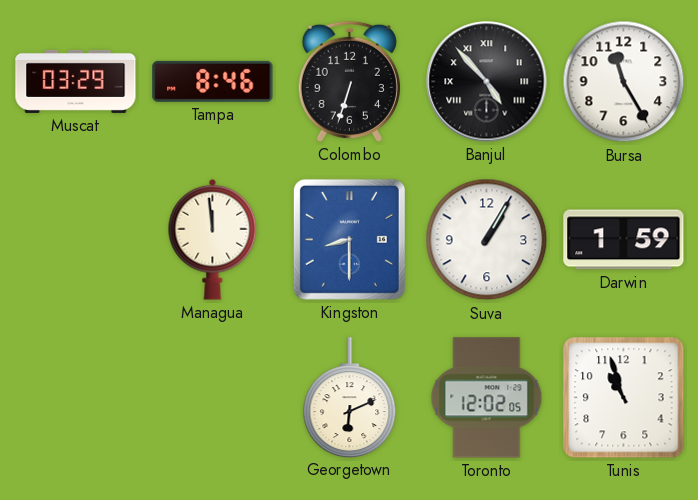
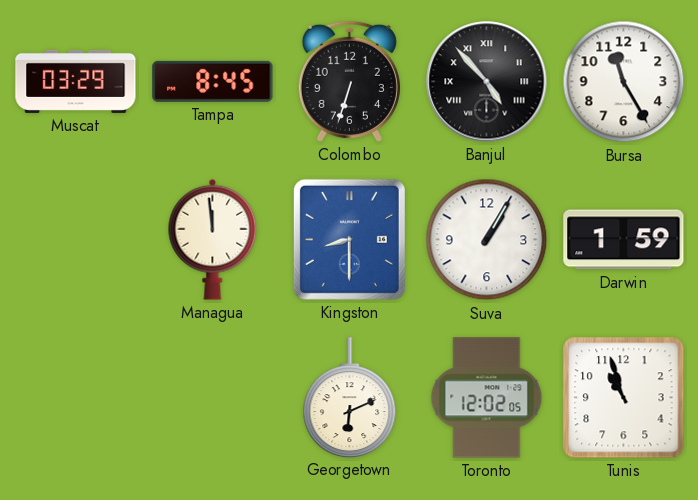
Tampa: 8:46 -> 8:45
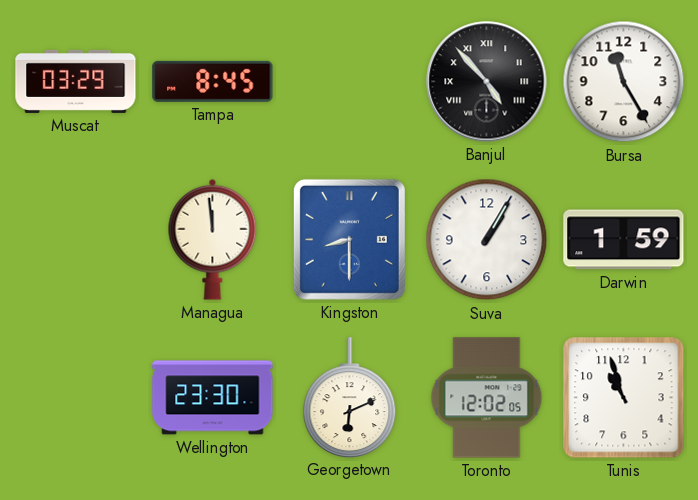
Colombo: 6:33 -> none
Wellington: none -> 23:30
